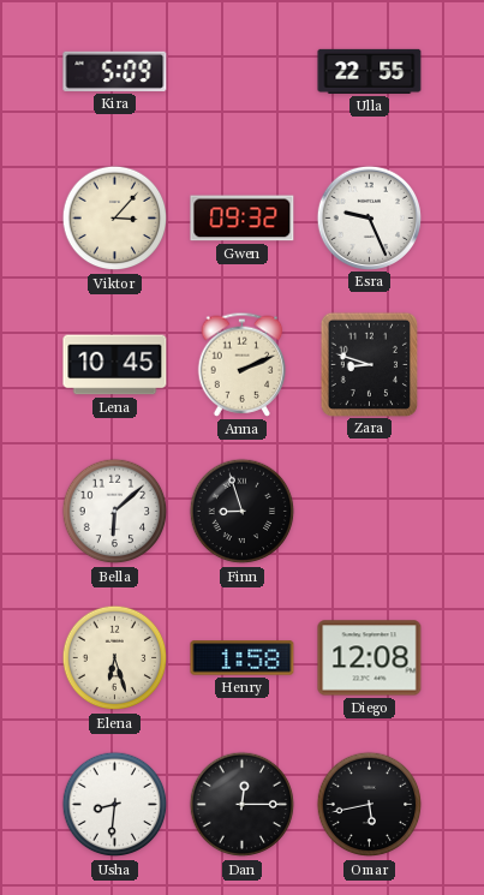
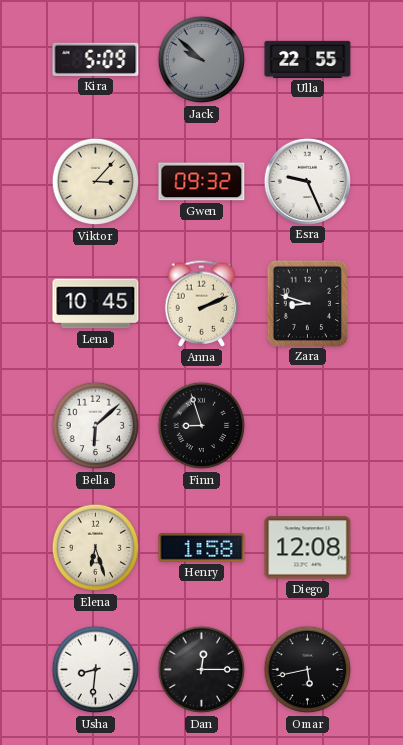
Jack: none -> 9:52
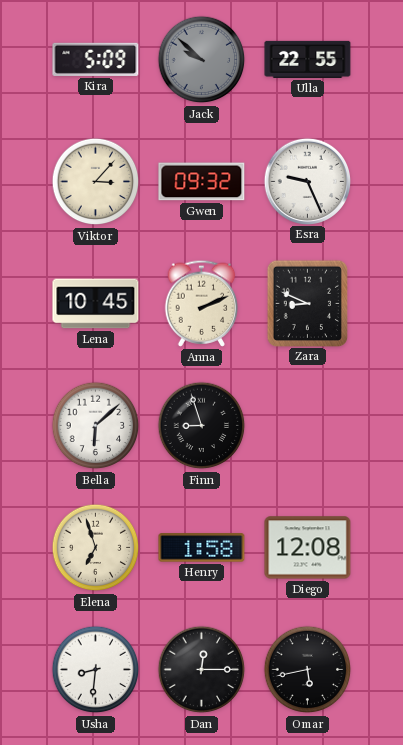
Zara: 8:48 -> 8:49
Elena: 6:27 -> 6:57
